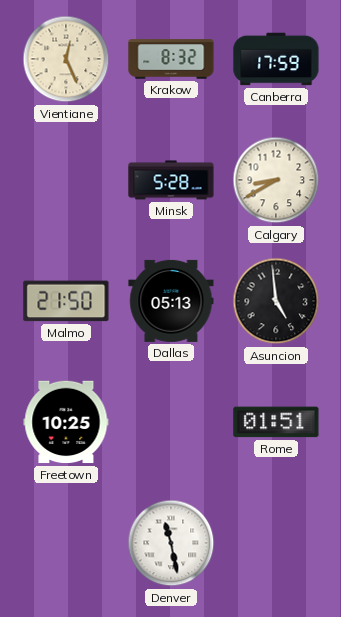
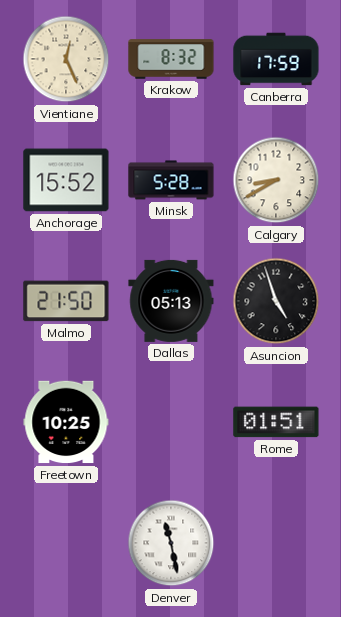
Anchorage: none -> 15:52
Asuncion: 4:59 -> 4:57
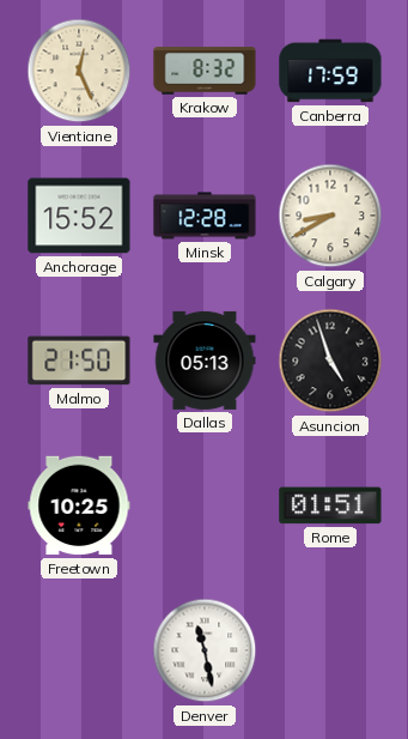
Minsk: 5:28 -> 12:28
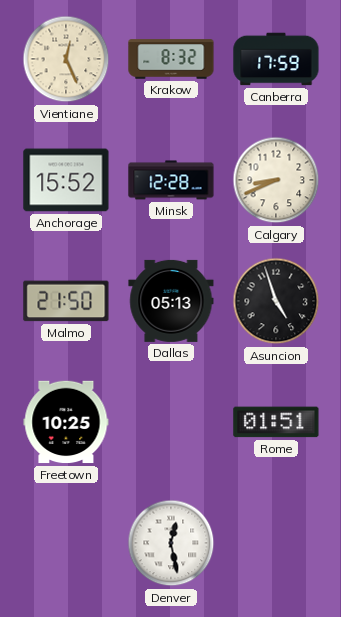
Calgary: 8:40 -> 8:41
Denver: 11:28 -> 12:28
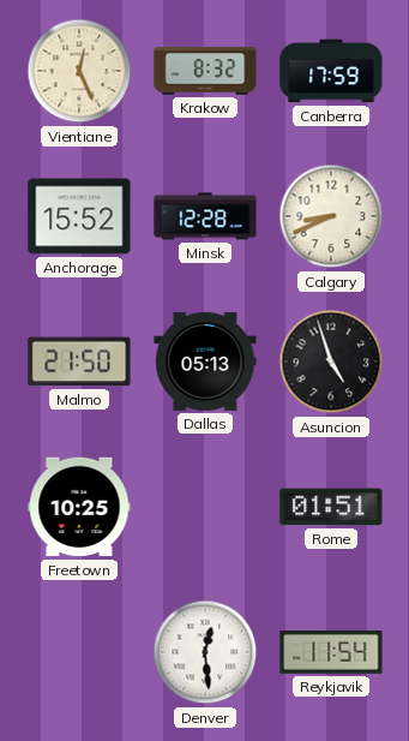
Denver: 12:28 -> 12:29
Reykjavik: none -> 11:54
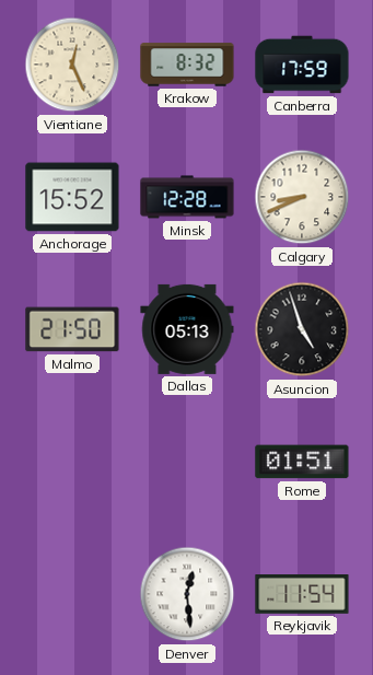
Freetown: 10:25 -> none
